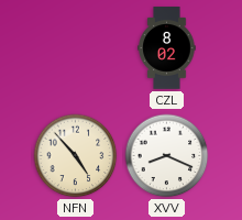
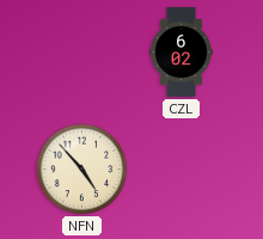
CZL: 8:02 -> 6:02
XVV: 8:19 -> none
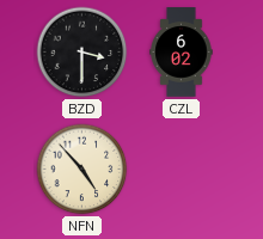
BZD: none -> 3:30
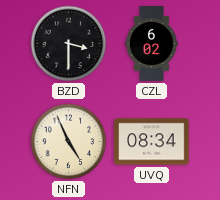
NFN: 4:53 -> 4:56
UVQ: none -> 08:34
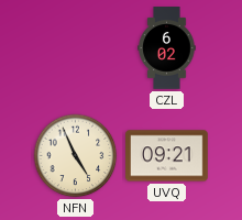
BZD: 3:30 -> none
UVQ: 08:34 -> 09:21
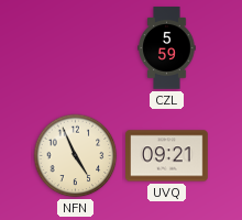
CZL: 6:02 -> 5:59
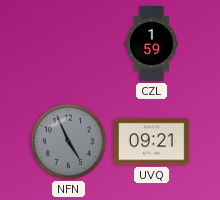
CZL: 5:59 -> 1:59
NFN dial: cream -> grey
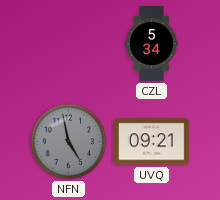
CZL: 1:59 -> 5:34
NFN: 4:56 -> 4:58
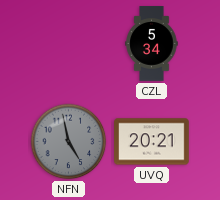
UVQ: 09:21 -> 20:21
